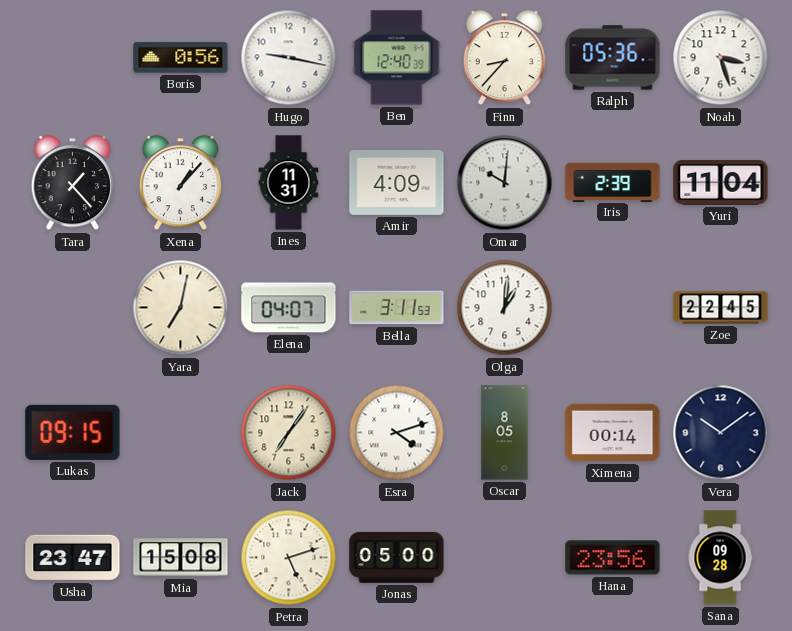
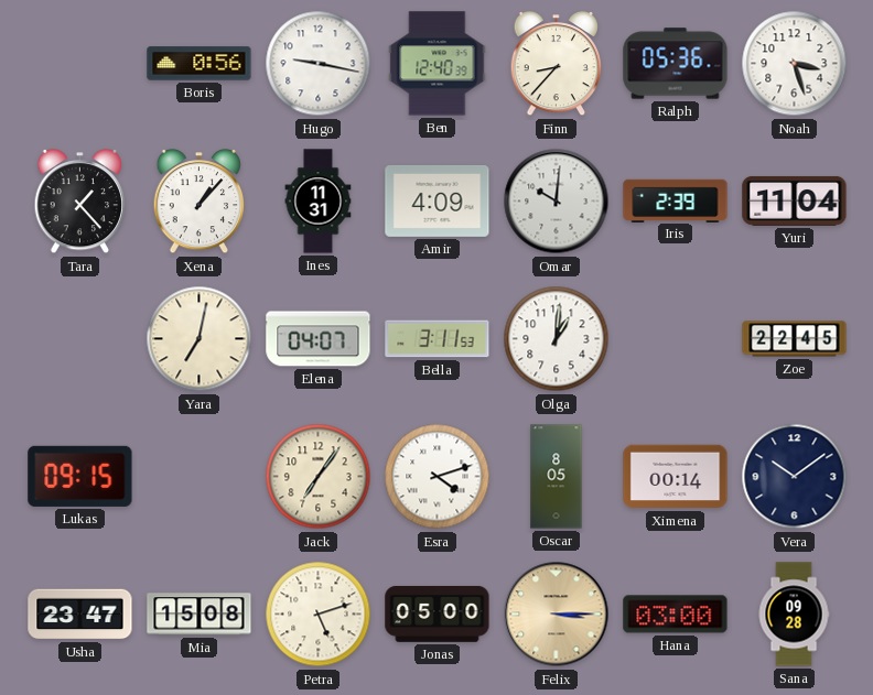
Felix: none -> 3:15
Hana: 23:56 -> 03:00
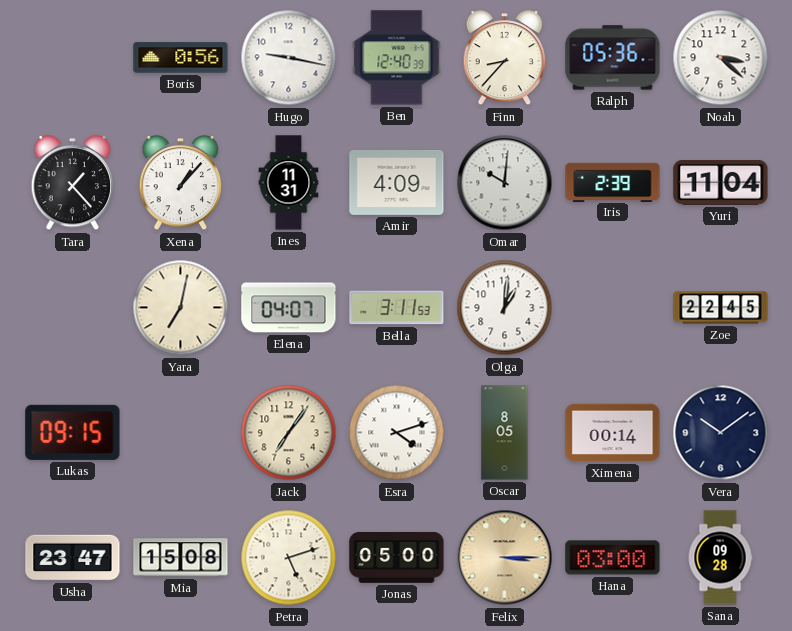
Noah: 3:27 -> 3:22
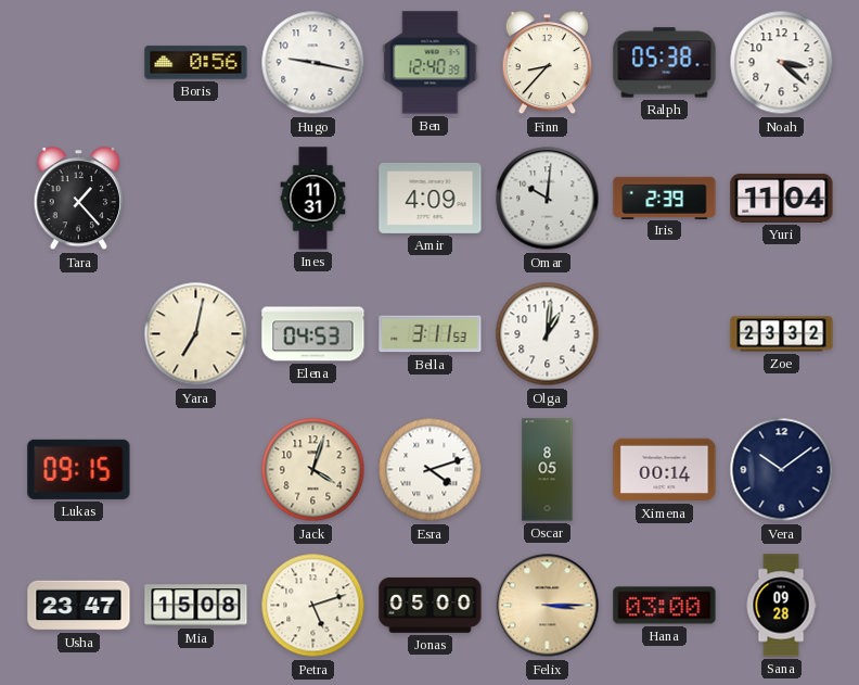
Ralph: 05:36 -> 05:38
Xena: 1:07 -> none
Elena: 04:07 -> 04:53
Zoe: 22:45 -> 23:32
Jack: 7:06 -> 4:03
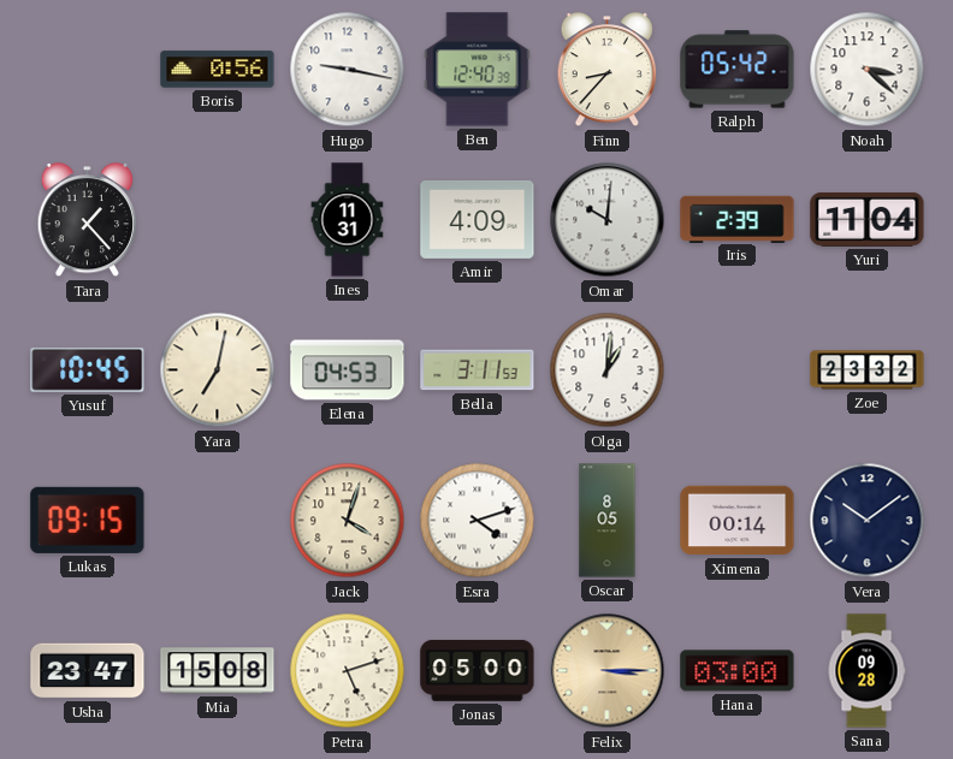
Ralph: 05:38 -> 05:42
Yusuf: none -> 10:45
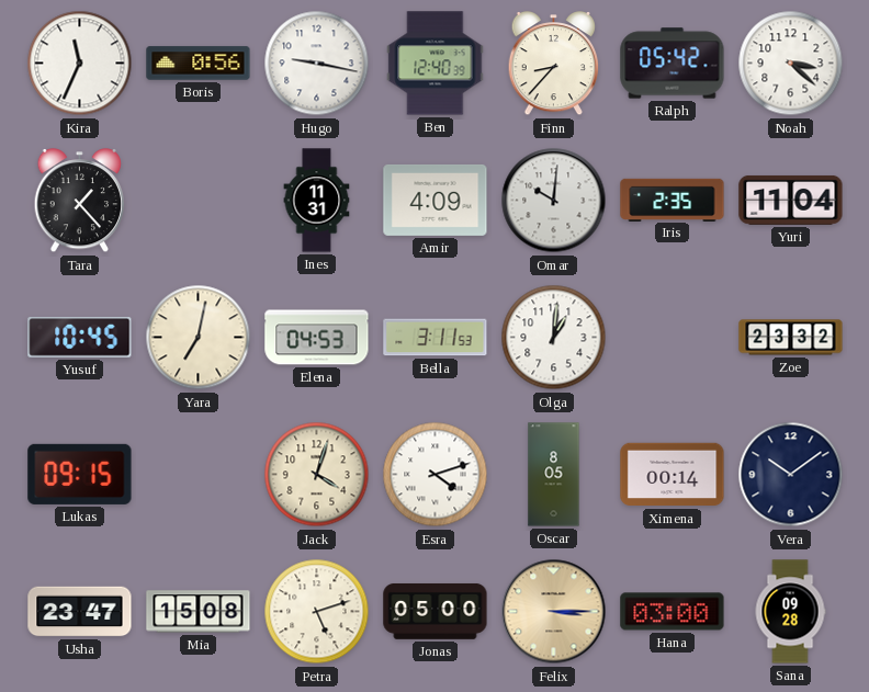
Kira: none -> 11:34
Iris: 2:39 -> 2:35
